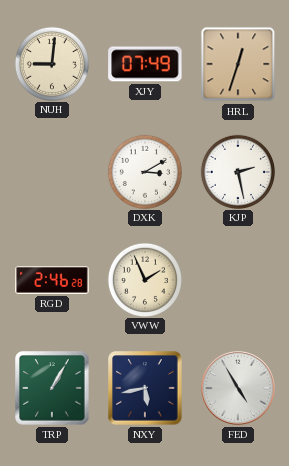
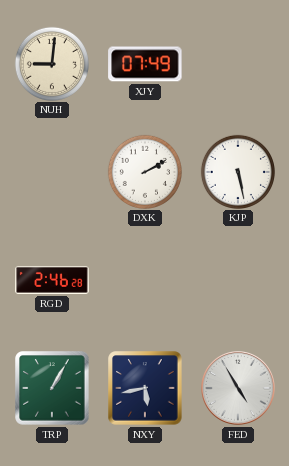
HRL: 12:33 -> none
DXK: 3:10 -> 2:10
KJP: 2:28 -> 5:28
VWW: 1:56 -> none
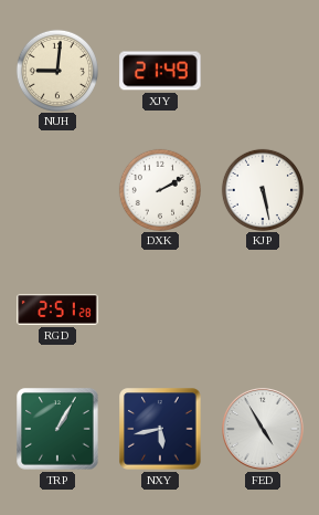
XJY: 07:49 -> 21:49
RGD: 2:46 -> 2:51
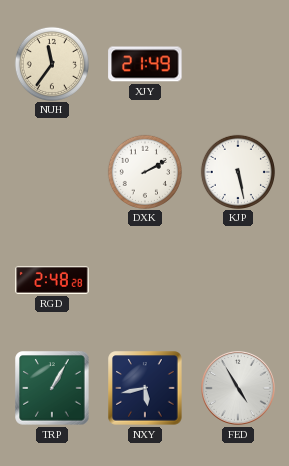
NUH: 9:01 -> 11:36
RGD: 2:51 -> 2:48
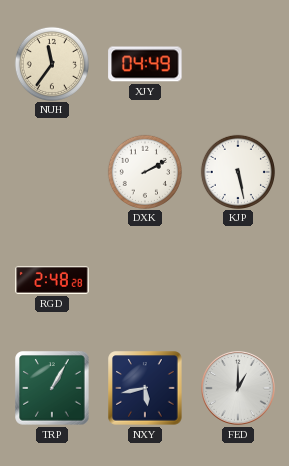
XJY: 21:49 -> 04:49
FED: 4:55 -> 1:00
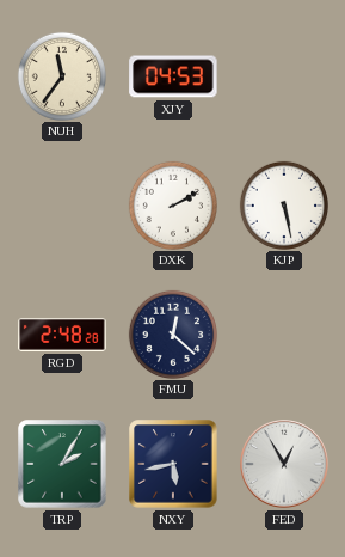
XJY: 04:49 -> 04:53
FMU: none -> 12:22
TRP: 1:05 -> 2:05
FED: 1:00 -> 12:55
